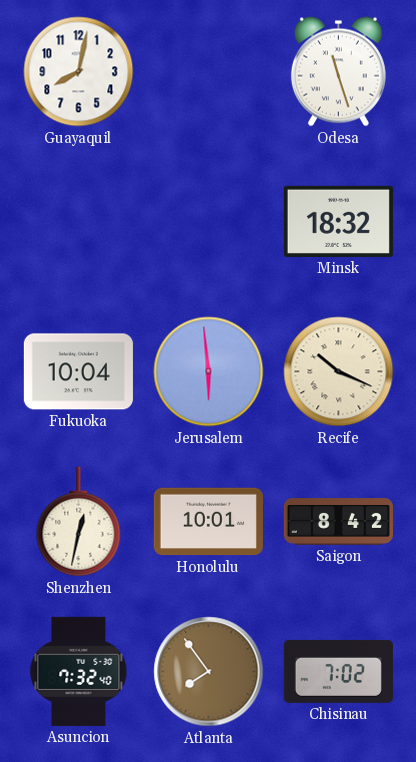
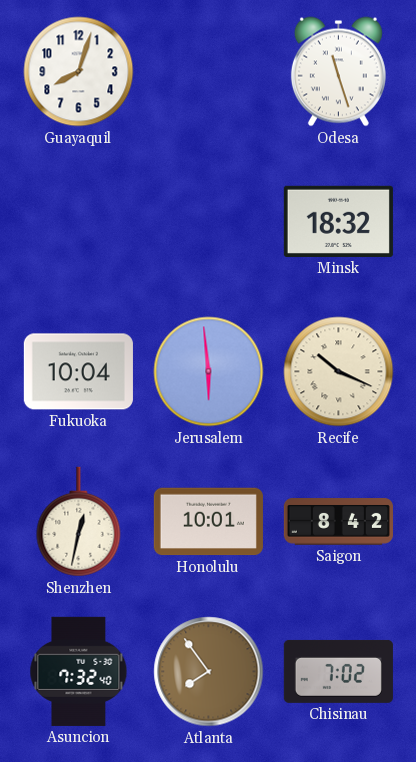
Guayaquil: 8:02 -> 8:03
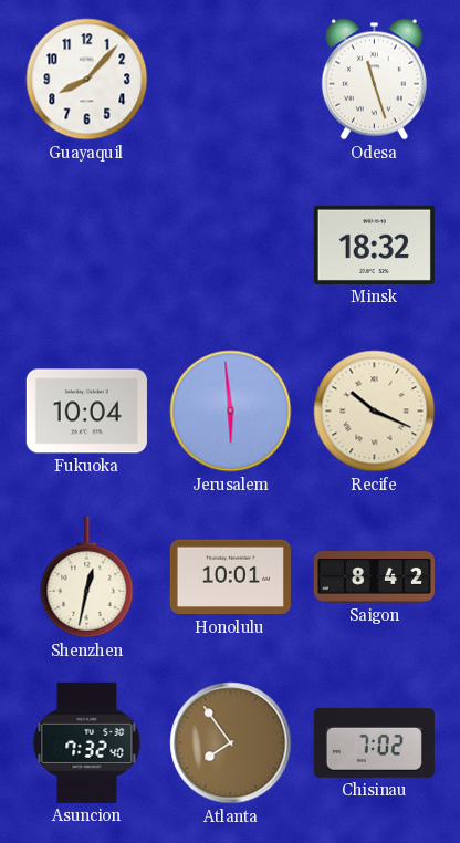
Guayaquil: 8:03 -> 8:07
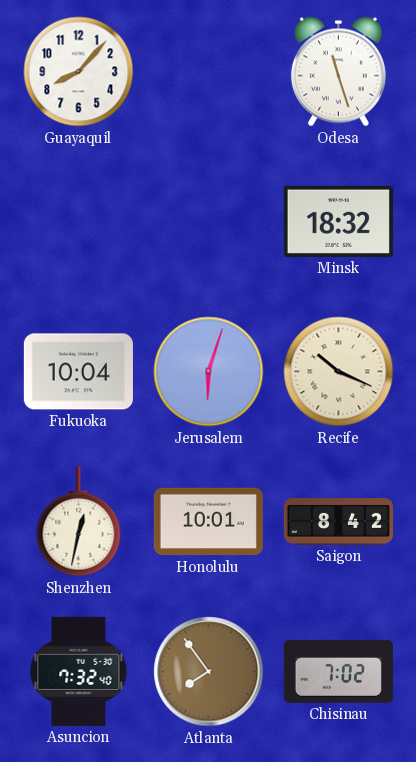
Jerusalem: 5:59 -> 6:03
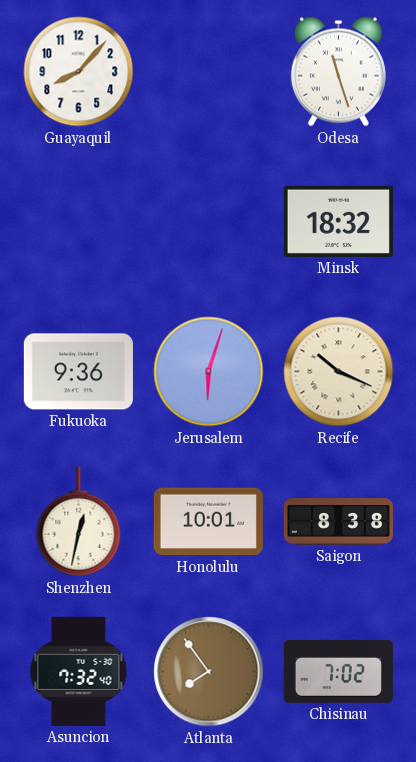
Fukuoka: 10:04 -> 9:36
Saigon: 8:42 -> 8:38
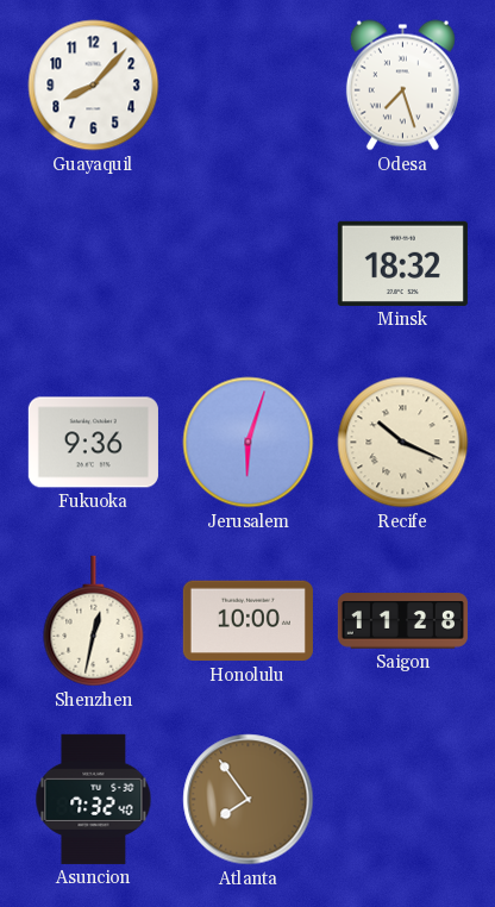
Odesa: 11:27 -> 7:27
Honolulu: 10:01 -> 10:00
Saigon: 8:38 -> 11:28
Chisinau: 7:02 -> none
